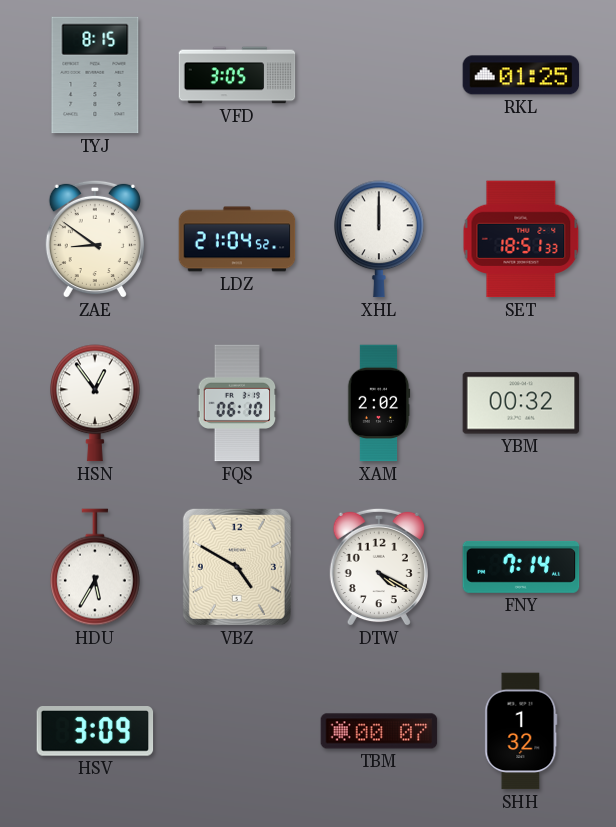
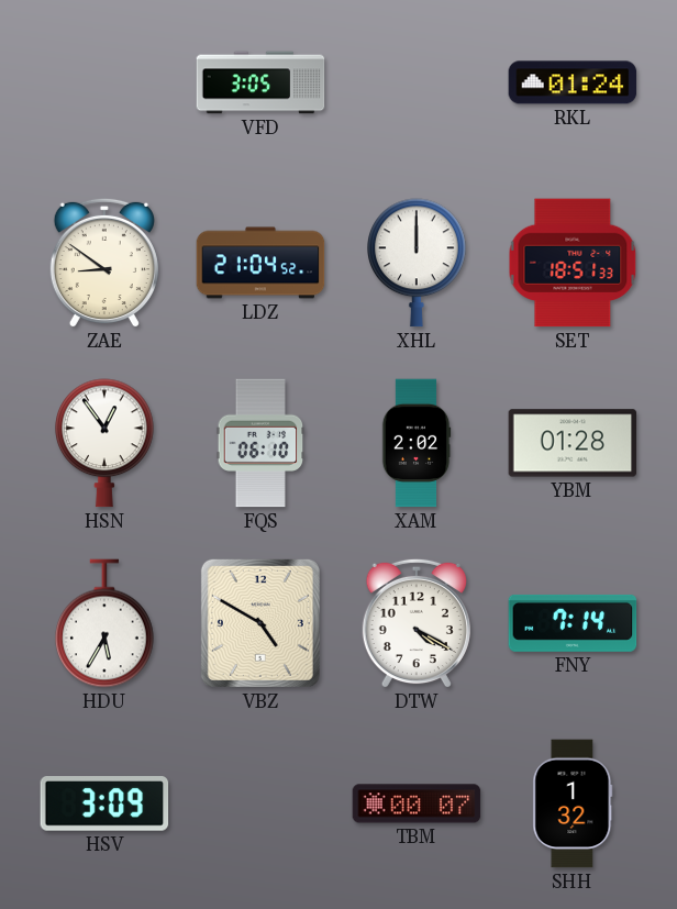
TYJ: 8:15 -> none
RKL: 01:25 -> 01:24
YBM: 00:32 -> 01:28
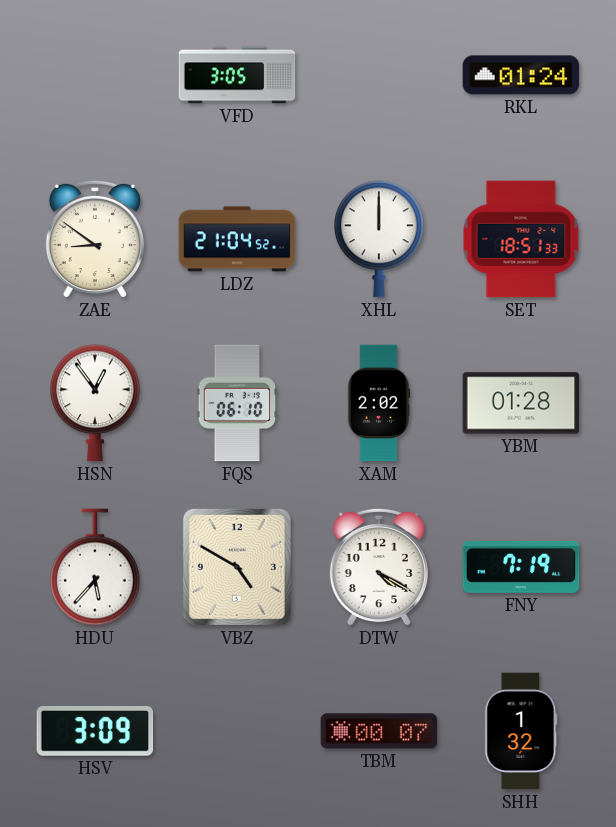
HDU: 5:35 -> 5:37
FNY: 7:14 -> 7:19
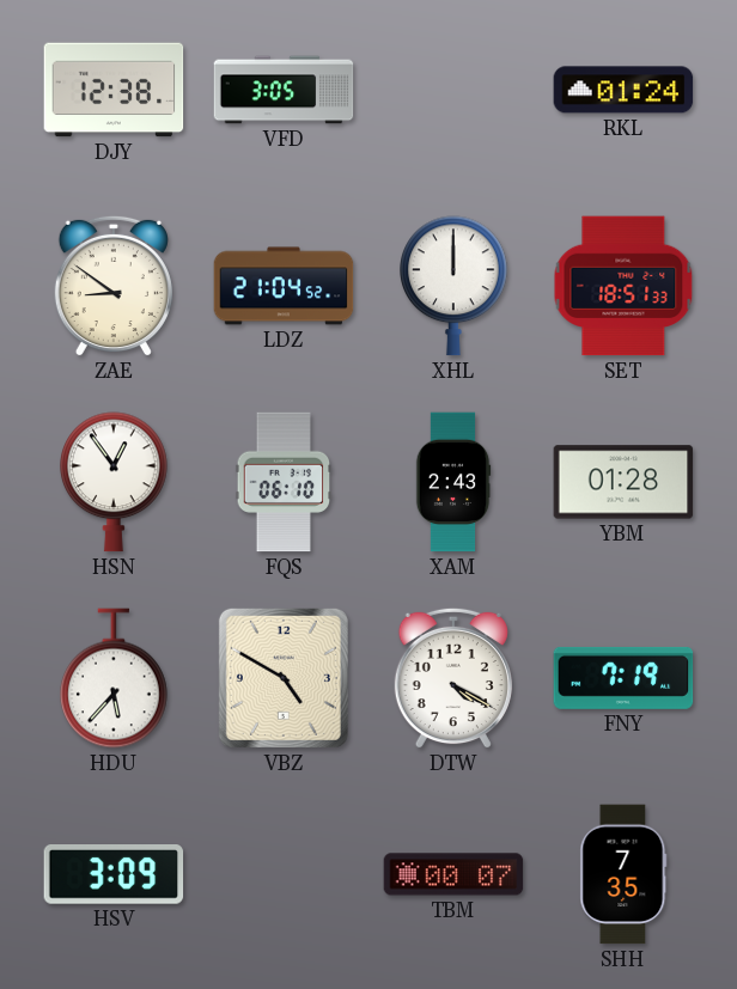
DJY: none -> 12:38
XAM: 2:02 -> 2:43
SHH: 1:32 -> 7:35
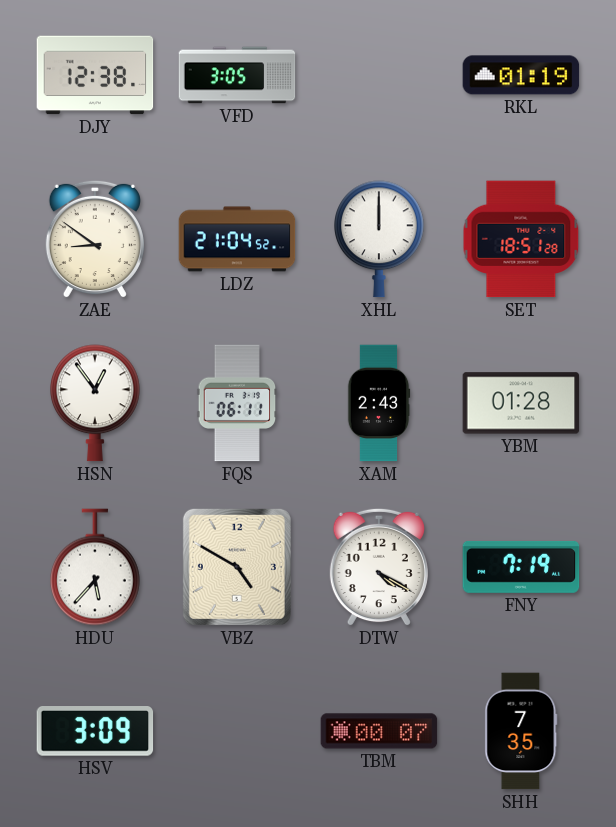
RKL: 01:24 -> 01:19
SET: 18:51:33 -> 18:51:28
FQS: 06:10 -> 06:11
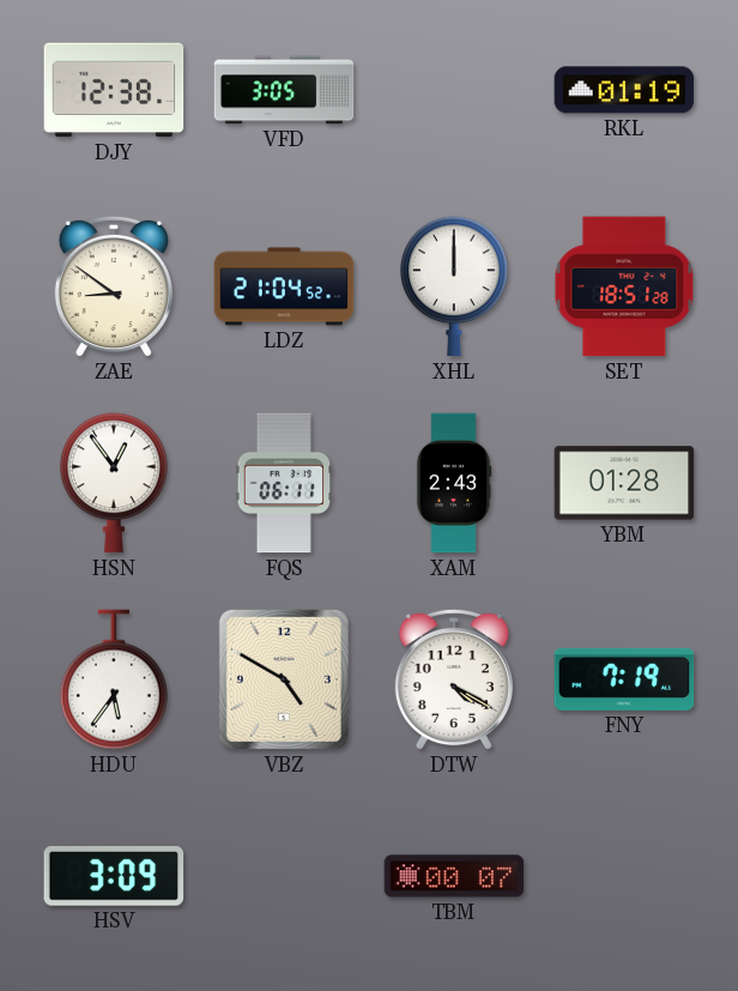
HDU: 5:37 -> 5:36
SHH: 7:35 -> none
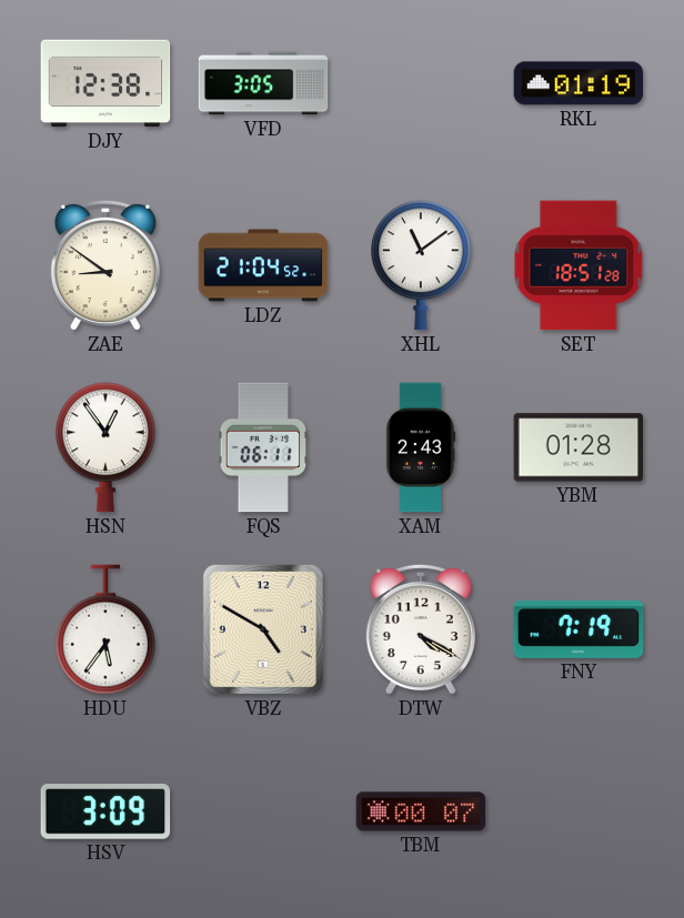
XHL: 12:00 -> 11:09
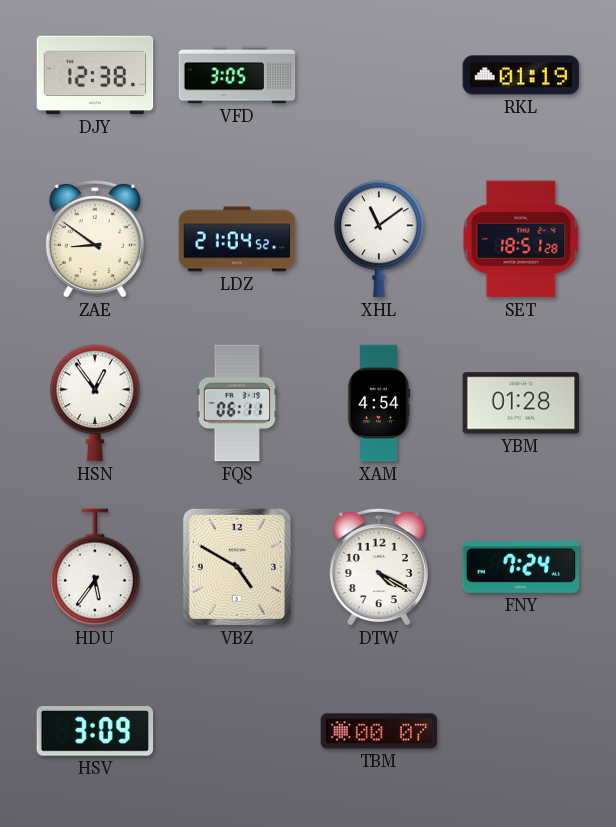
XAM: 2:43 -> 4:54
FNY: 7:19 -> 7:24
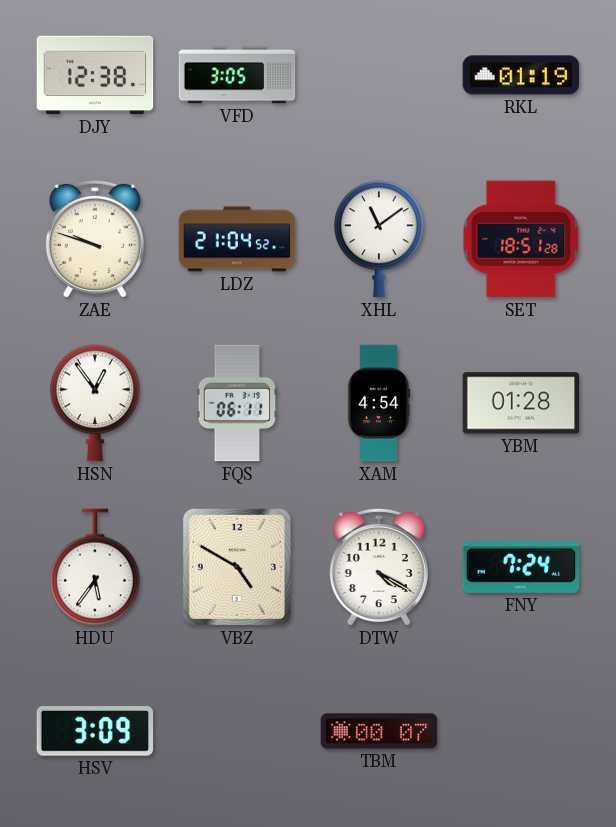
ZAE: 8:51 -> 9:48
